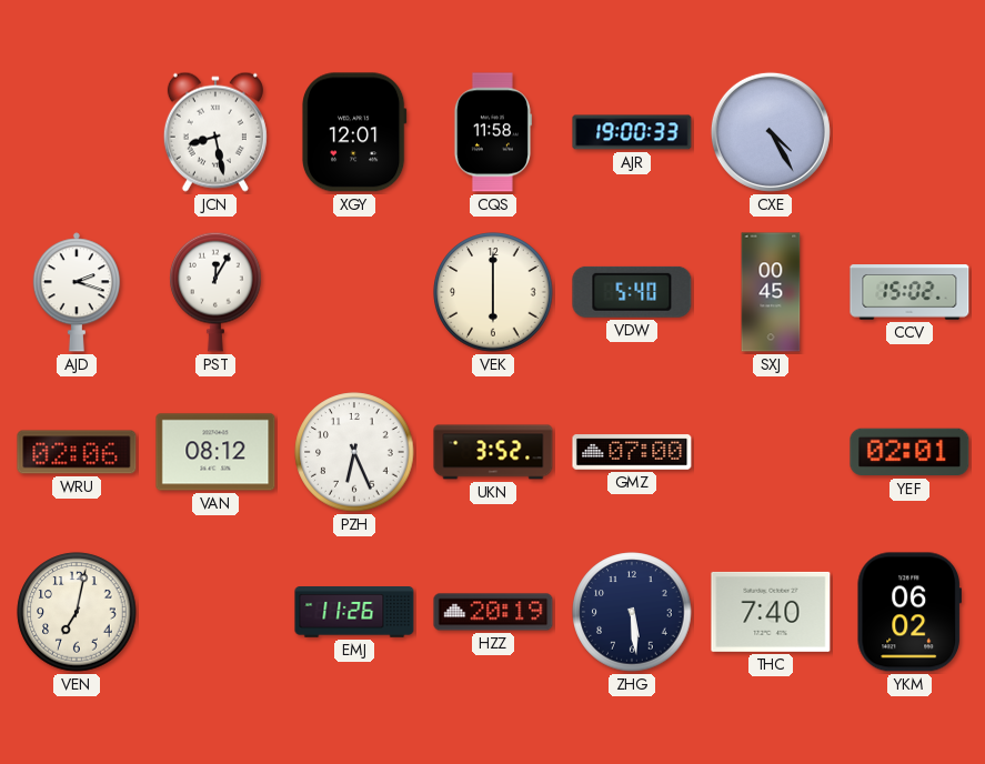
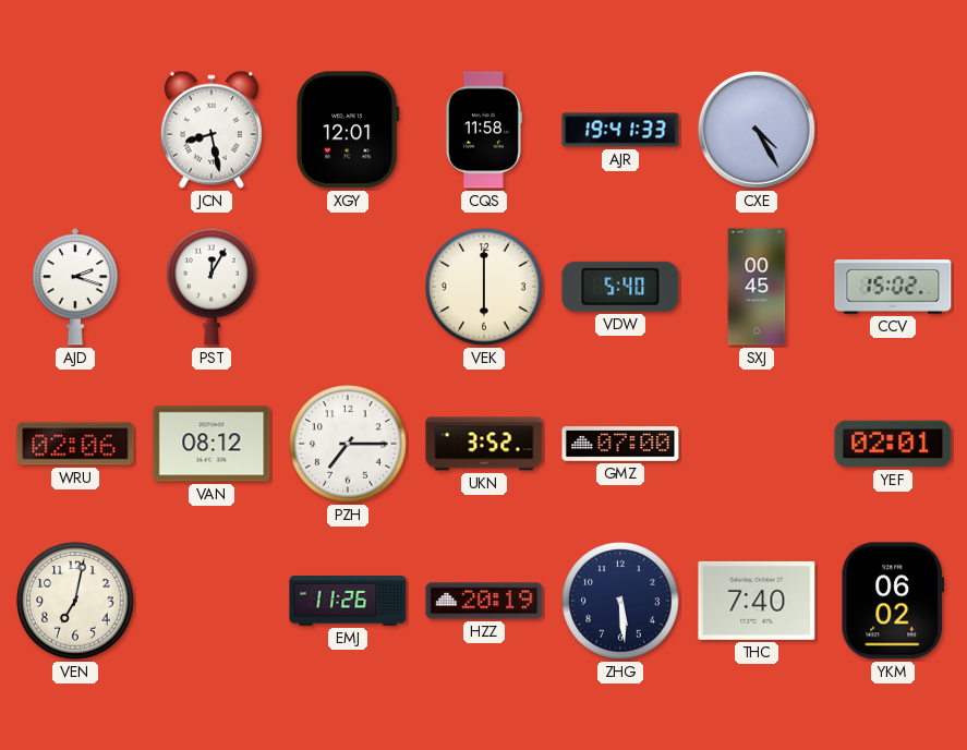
AJR: 19:00 -> 19:41
PZH: 6:26 -> 7:15
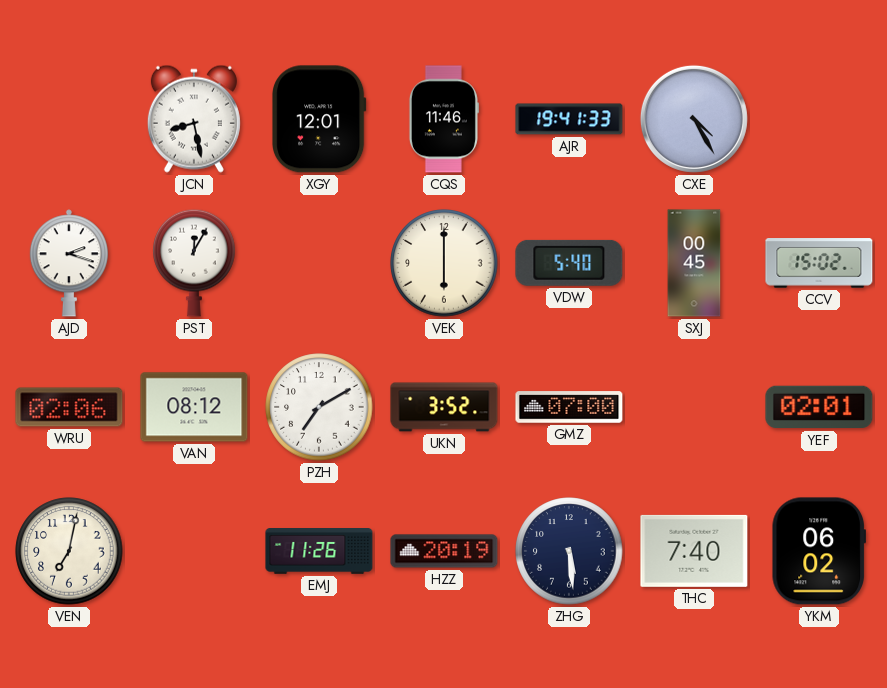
CQS: 11:58 -> 11:46
PZH: 7:15 -> 7:10
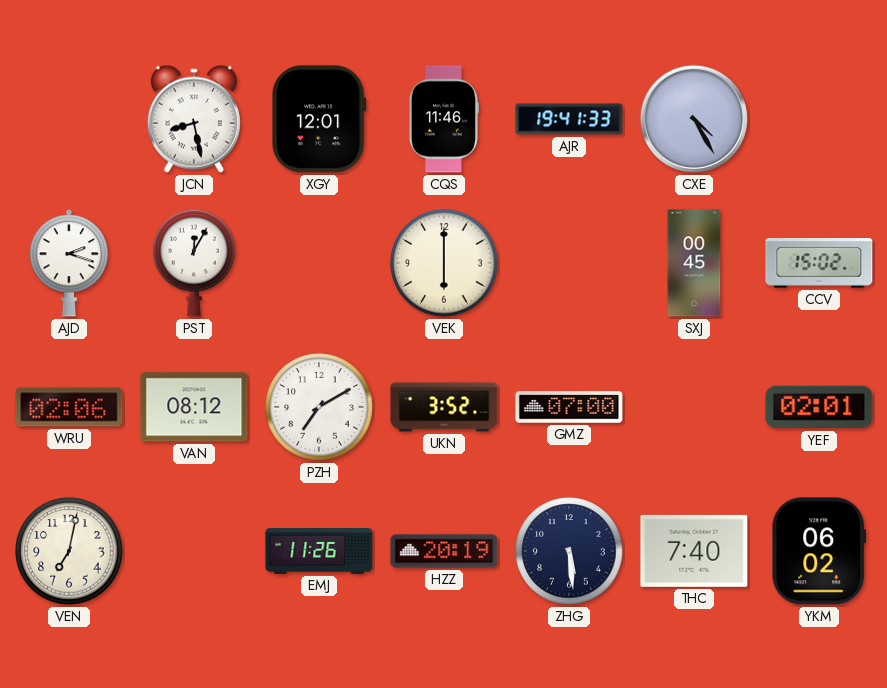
VDW: 5:40 -> none
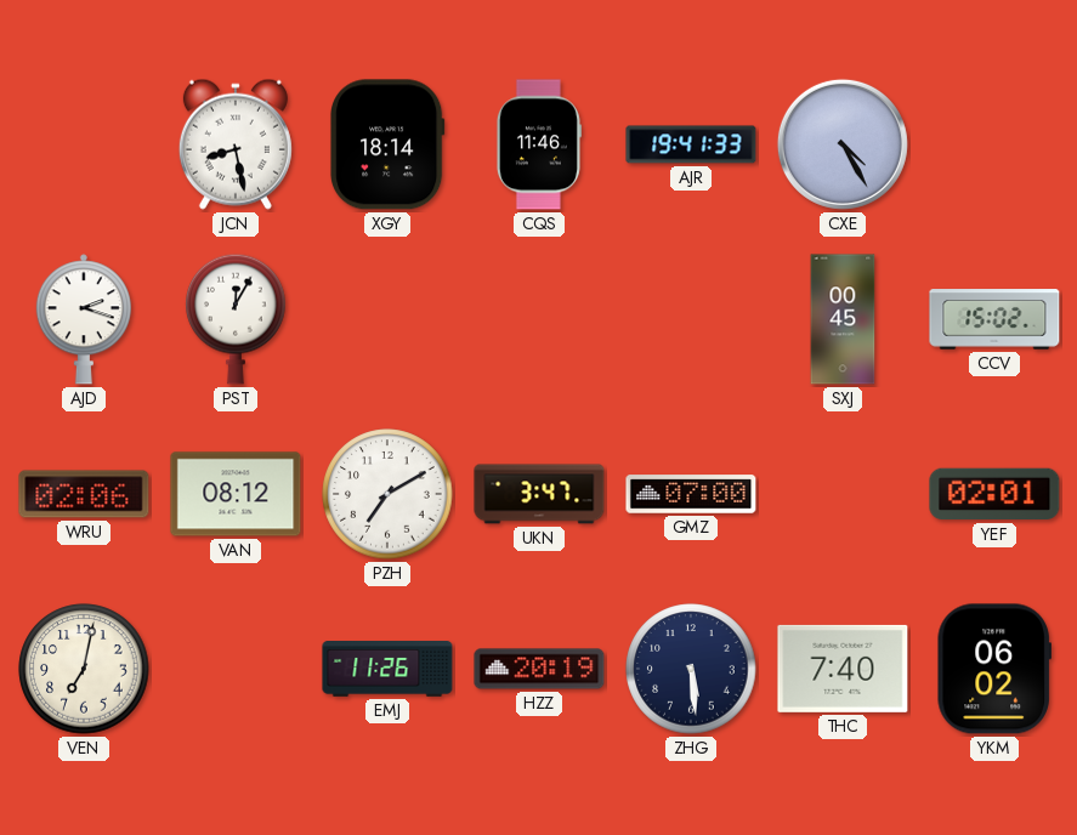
XGY: 12:01 -> 18:14
VEK: 6:00 -> none
UKN: 3:52 -> 3:47
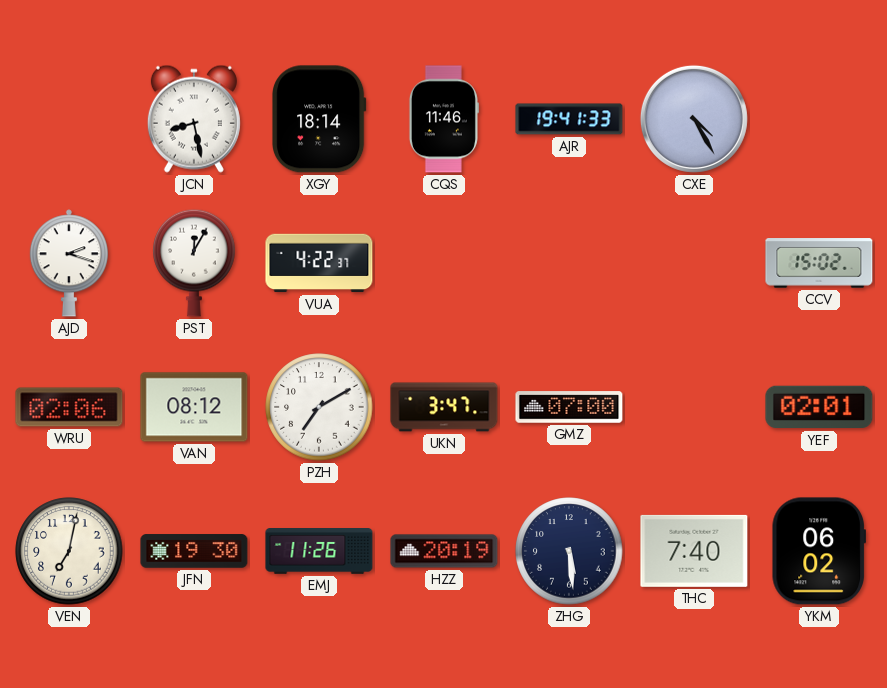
VUA: none -> 4:22
SXJ: 00:45 -> none
JFN: none -> 19:30
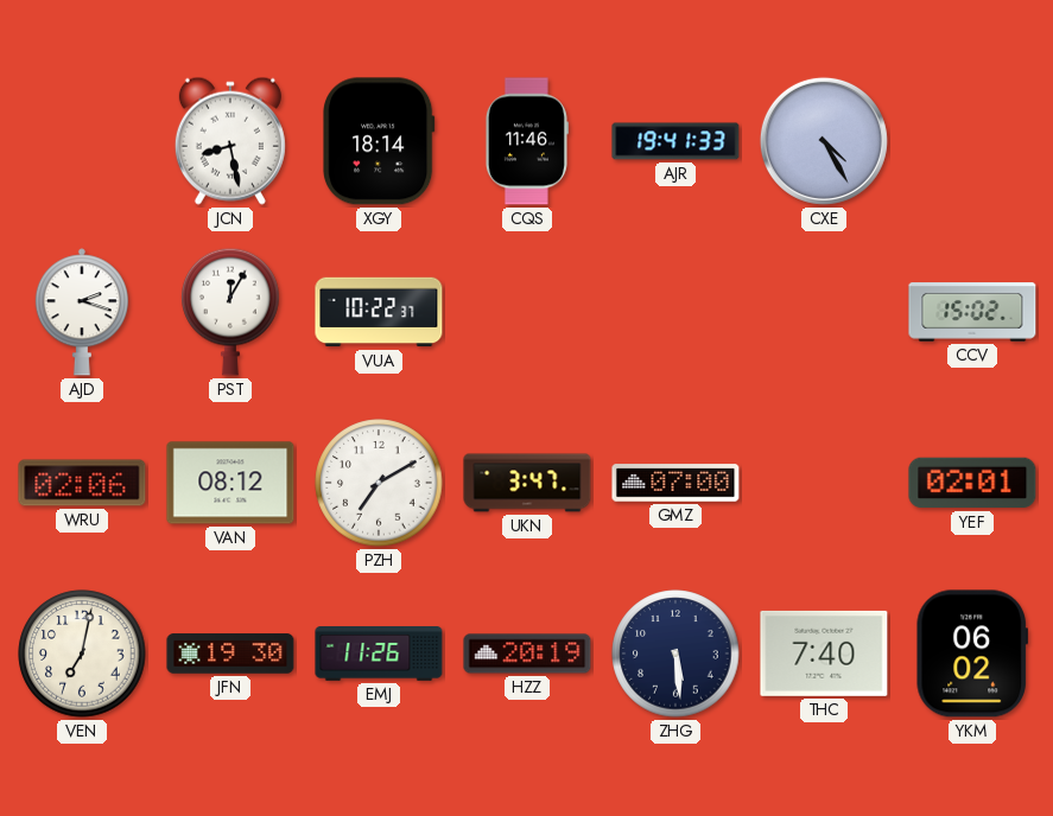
VUA: 4:22 -> 10:22
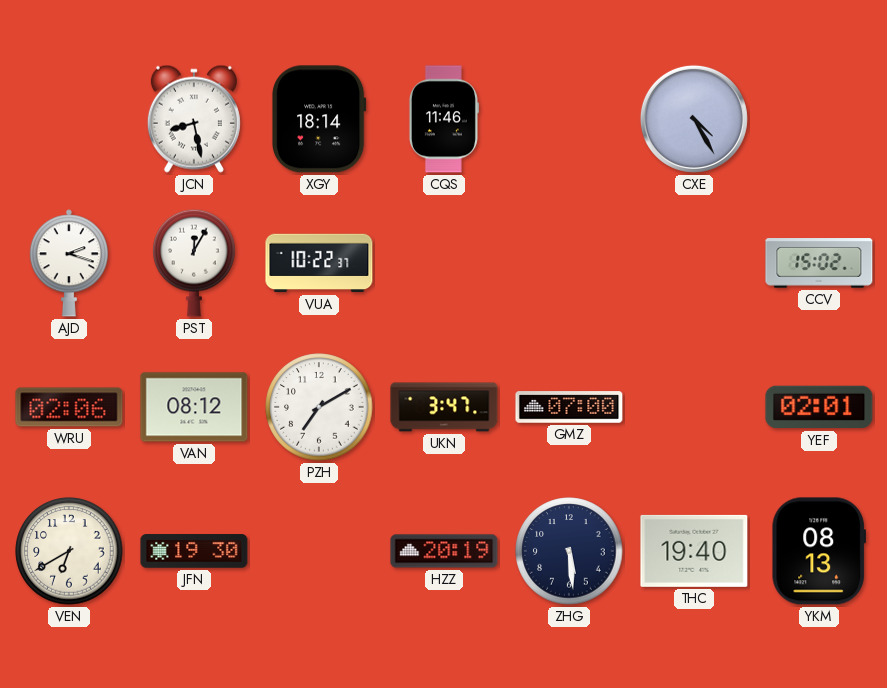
AJR: 19:41 -> none
VEN: 7:02 -> 6:40
EMJ: 11:26 -> none
THC: 7:40 -> 19:40
YKM: 06:02 -> 08:13
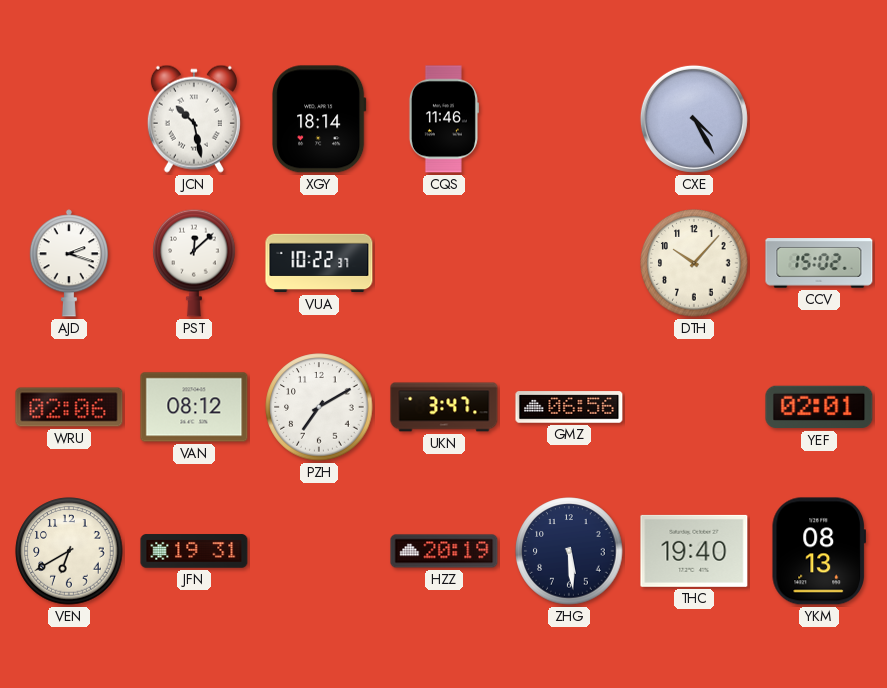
JCN: 8:28 -> 10:28
PST: 12:05 -> 12:08
DTH: none -> 10:07
GMZ: 07:00 -> 06:56
JFN: 19:30 -> 19:31
